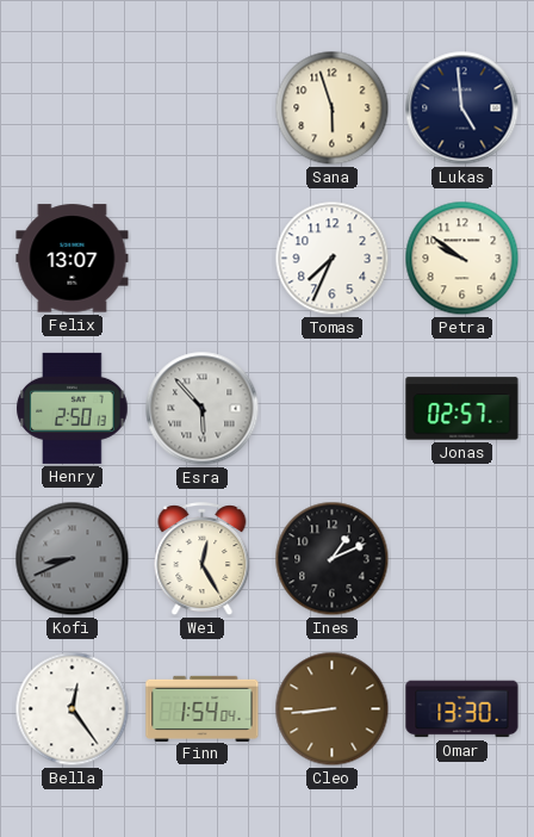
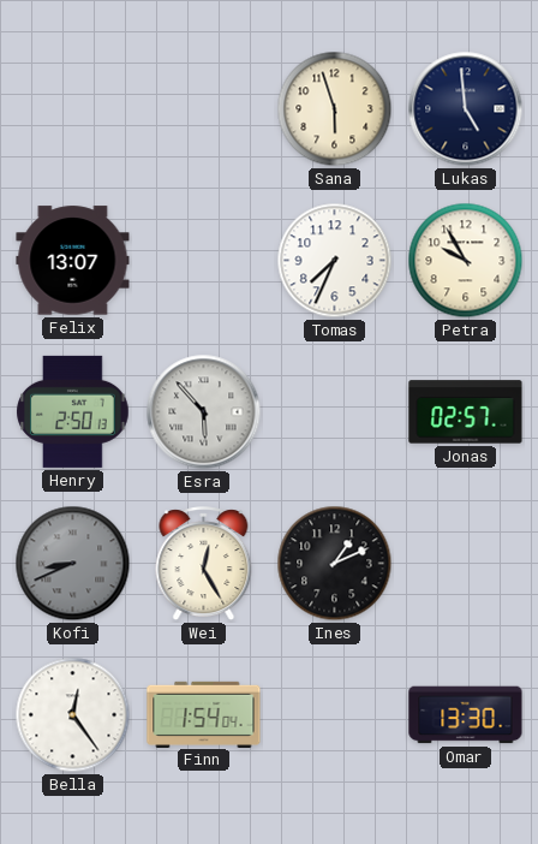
Petra: 9:51 -> 9:55
Cleo: 8:44 -> none
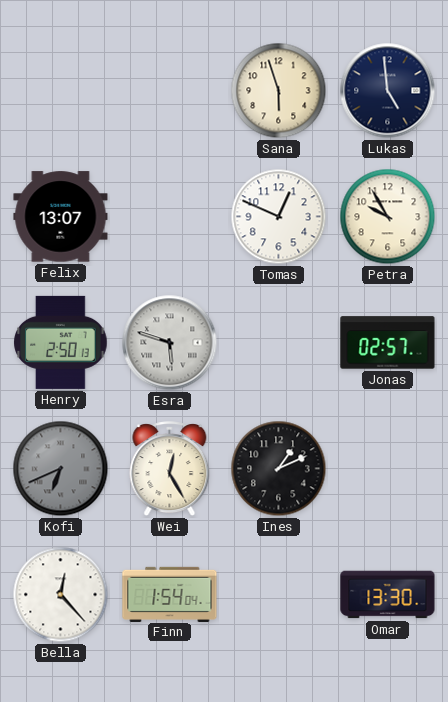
Tomas: 7:34 -> 12:49
Esra: 5:53 -> 5:48
Kofi: 8:41 -> 6:41
Bella: 12:24 -> 12:23
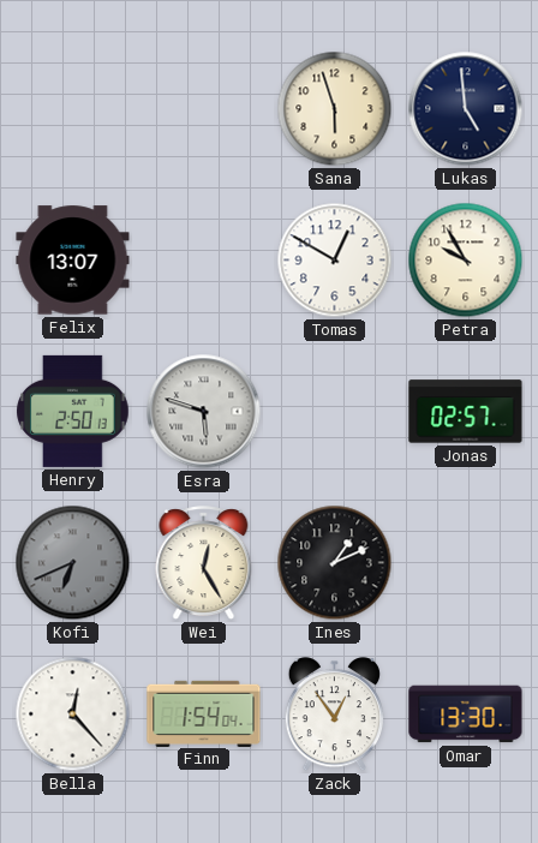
Tomas: 12:49 -> 12:50
Zack: none -> 12:54
